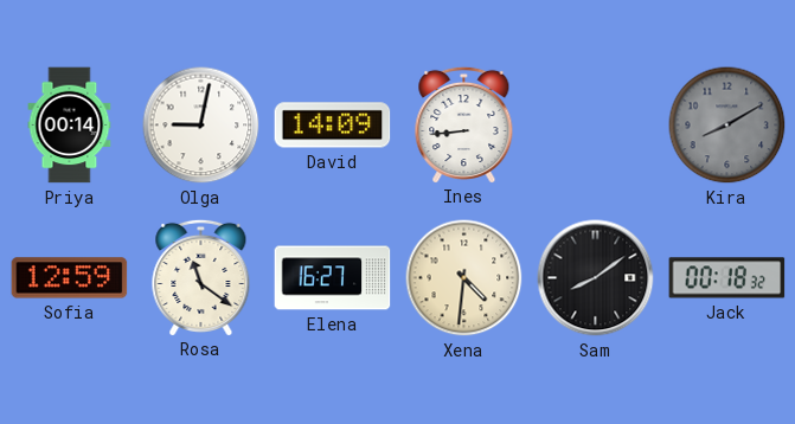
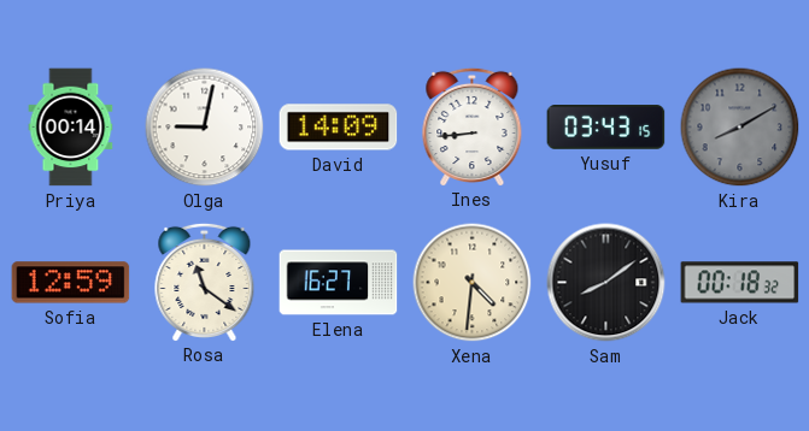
Yusuf: none -> 03:43
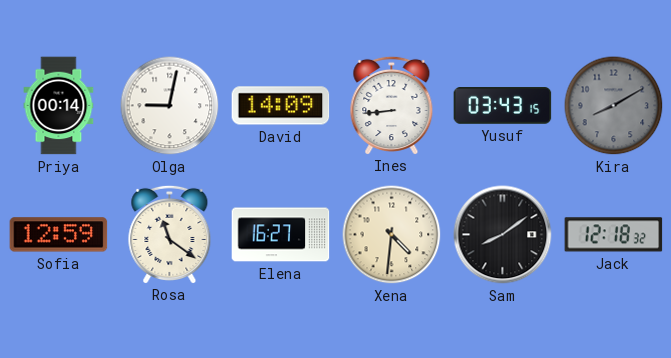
Jack: 00:18 -> 12:18
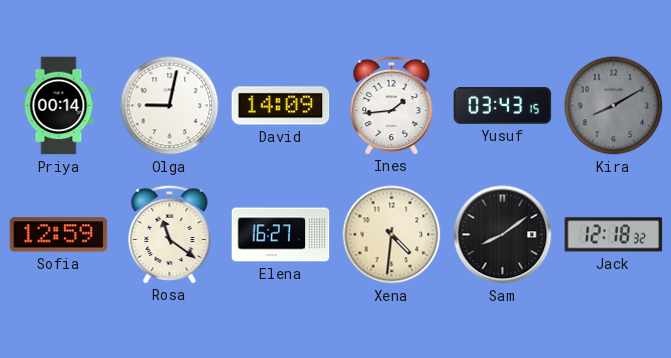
Ines: 8:44 -> 1:44
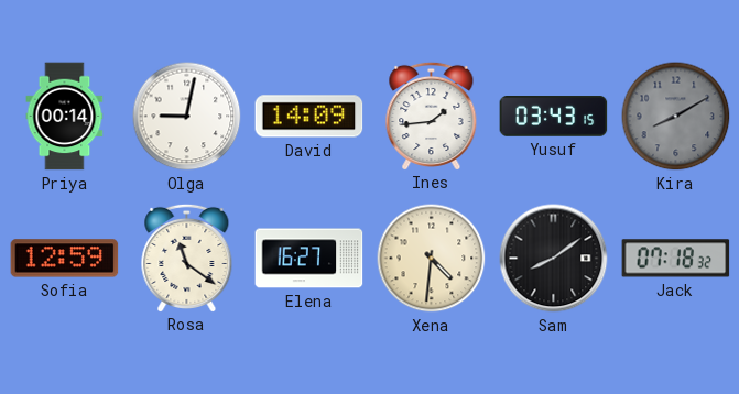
Jack: 12:18 -> 07:18
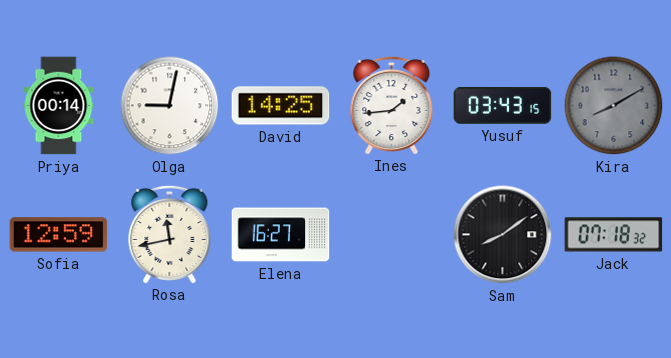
David: 14:09 -> 14:25
Rosa: 11:21 -> 11:43
Xena: 4:31 -> none
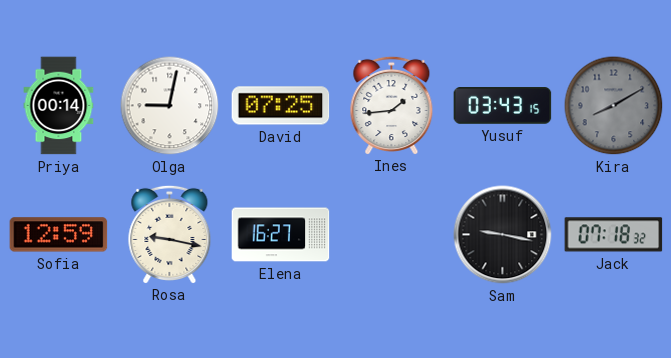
David: 14:25 -> 07:25
Rosa: 11:43 -> 9:17
Sam: 8:09 -> 9:17
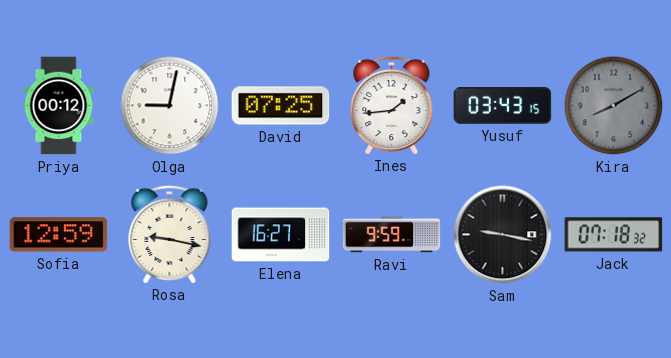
Priya: 00:14 -> 00:12
Ravi: none -> 9:59
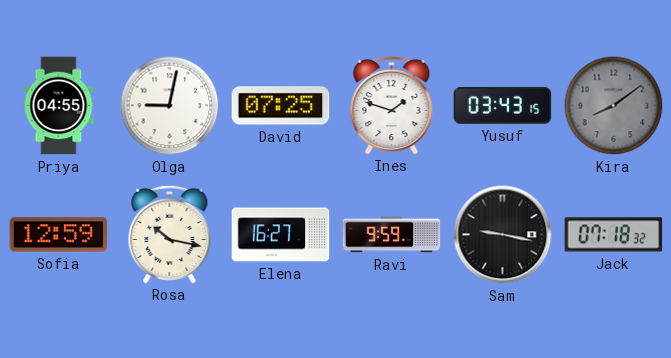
Priya: 00:12 -> 04:55
Ines: 1:44 -> 1:48
Kira: 8:10 -> 8:09
Rosa: 9:17 -> 10:17
